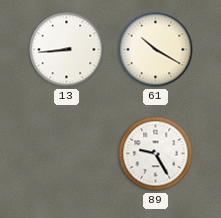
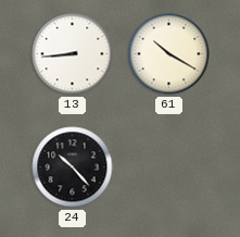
24: none -> 10:23
89: 9:25 -> none
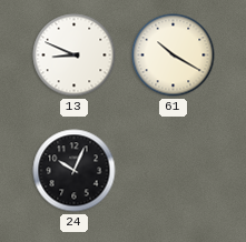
13: 8:44 -> 8:49
24: 10:23 -> 10:04
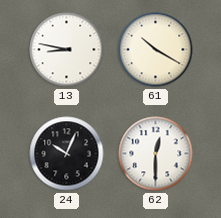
13: 8:49 -> 8:47
62: none -> 12:30
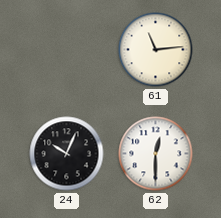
13: 8:47 -> none
61: 10:20 -> 11:14
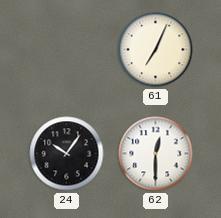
61: 11:14 -> 7:04
24: 10:04 -> 10:06
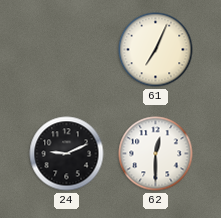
24: 10:06 -> 9:11
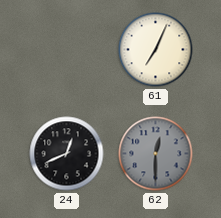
24: 9:11 -> 12:41
62 dial: white -> grey
